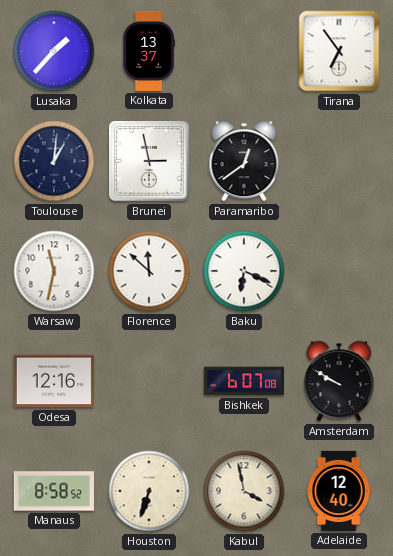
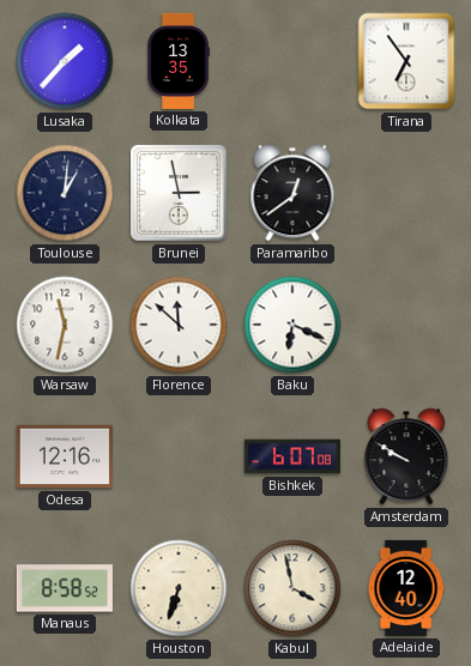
Kolkata: 13:37 -> 13:35
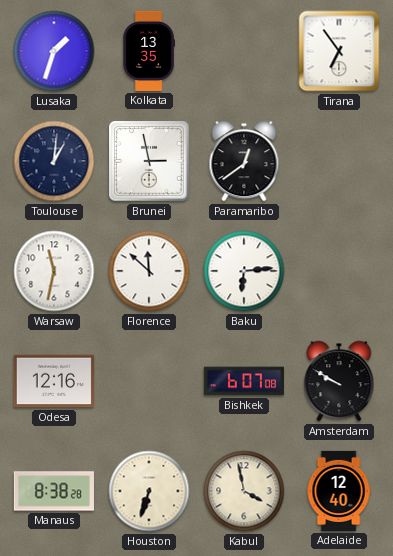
Lusaka: 1:37 -> 1:33
Baku: 6:19 -> 6:14
Manaus: 8:58 -> 8:38
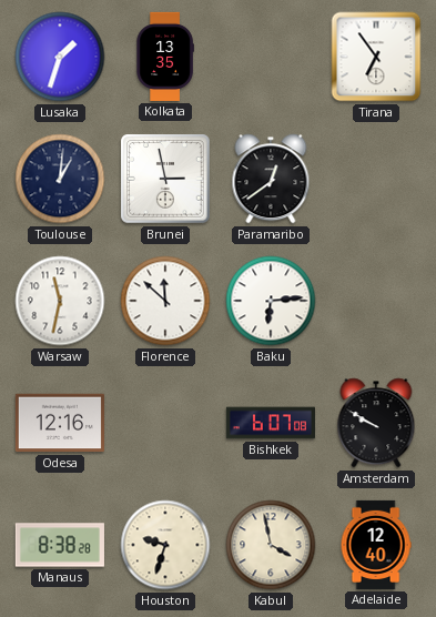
Houston: 6:33 -> 9:33
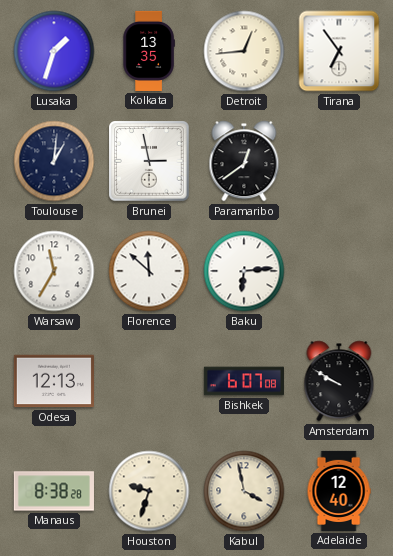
Detroit: none -> 12:44
Warsaw: 11:32 -> 11:35
Odesa: 12:16 -> 12:13
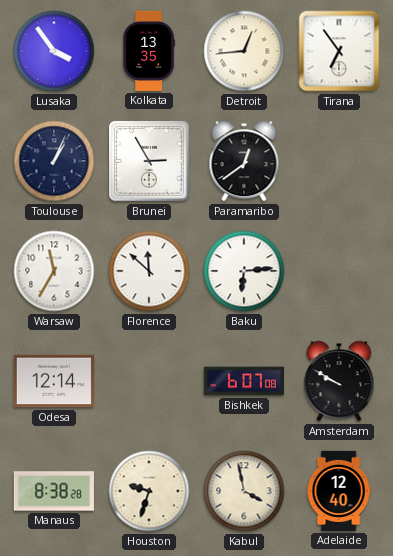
Lusaka: 1:33 -> 3:54
Toulouse: 1:01 -> 1:04
Brunei: 2:58 -> 2:55
Odesa: 12:13 -> 12:14
